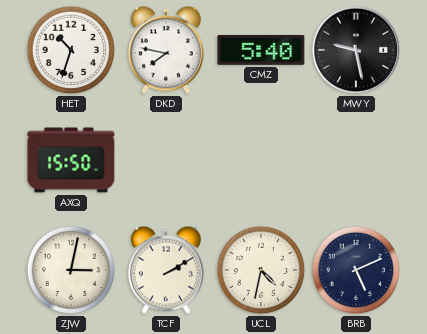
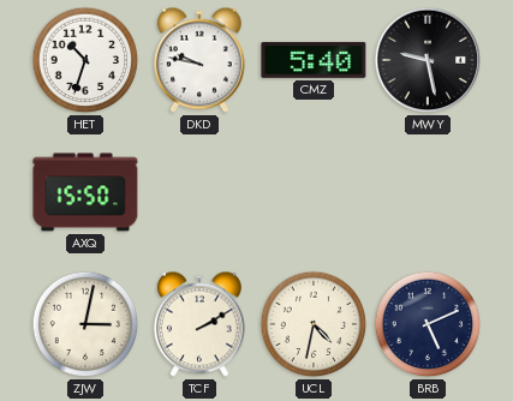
DKD: 7:47 -> 9:47
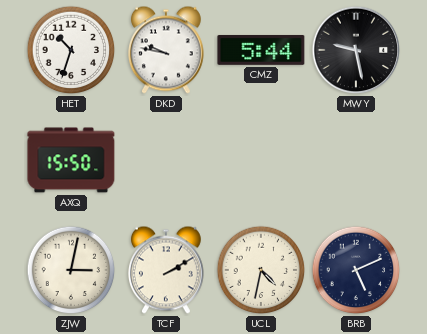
CMZ: 5:40 -> 5:44
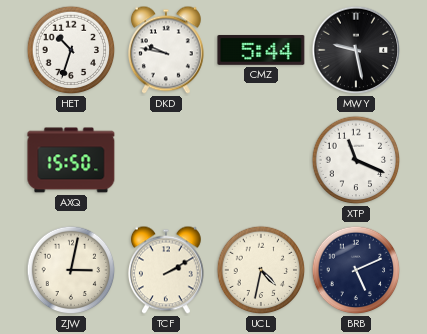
XTP: none -> 11:19
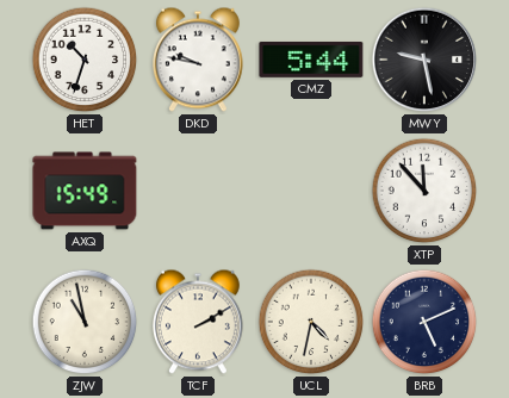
AXQ: 15:50 -> 15:49
XTP: 11:19 -> 11:53
ZJW: 3:02 -> 10:58
